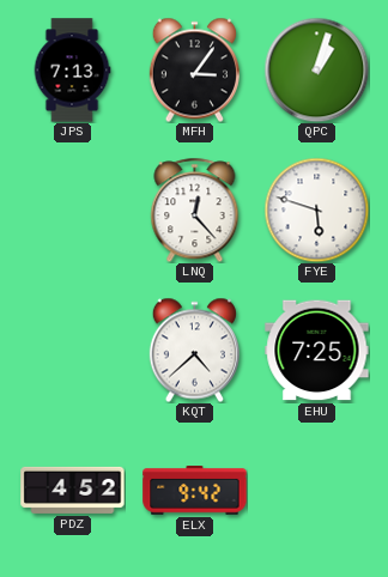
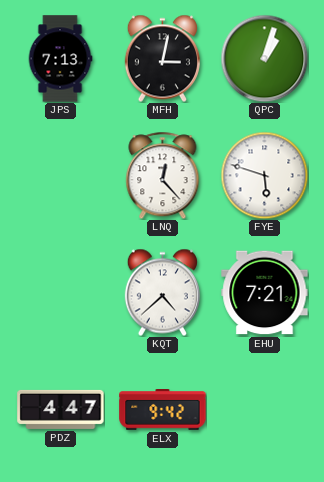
MFH: 3:06 -> 3:02
EHU: 7:25 -> 7:21
PDZ: 4:52 -> 4:47
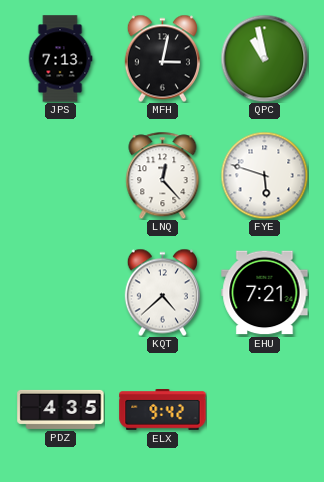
QPC: 1:03 -> 10:58
PDZ: 4:47 -> 4:35
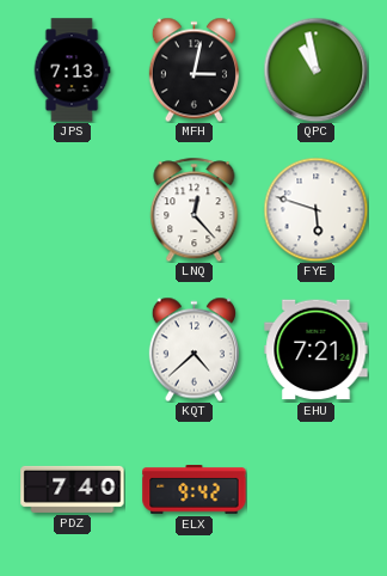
PDZ: 4:35 -> 7:40
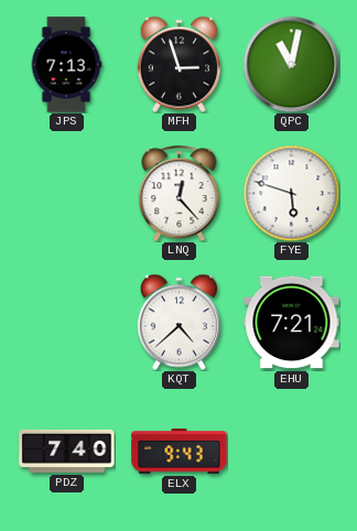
MFH: 3:02 -> 2:57
QPC: 10:58 -> 11:02
ELX: 9:42 -> 9:43
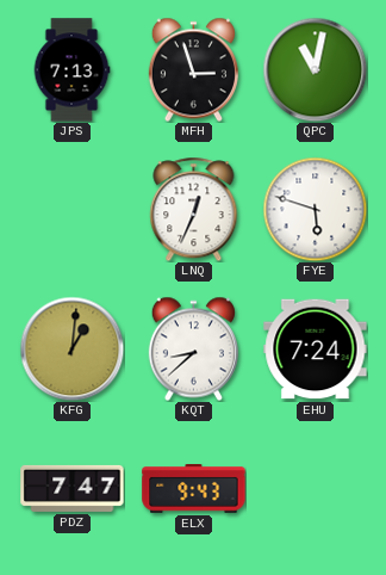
LNQ: 12:23 -> 12:34
KFG: none -> 1:01
KQT: 4:38 -> 8:38
EHU: 7:21 -> 7:24
PDZ: 7:40 -> 7:47
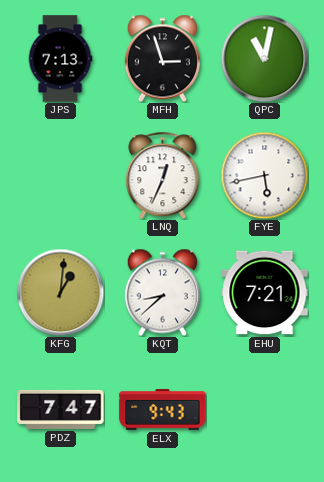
FYE: 5:48 -> 5:43
EHU: 7:24 -> 7:21
